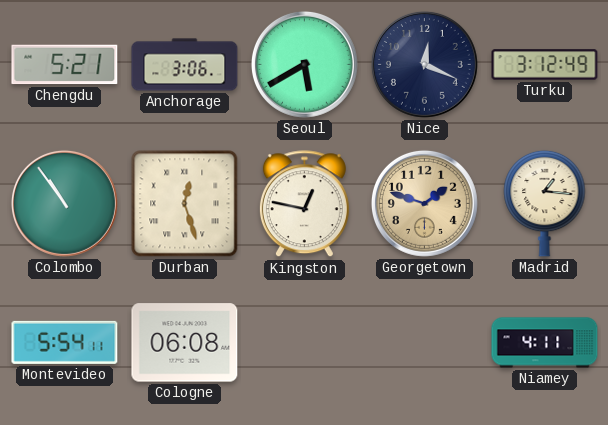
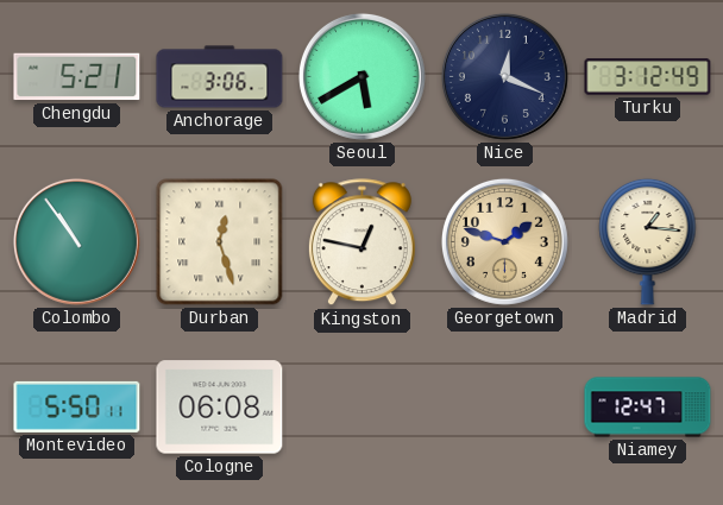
Montevideo: 5:54 -> 5:50
Niamey: 4:11 -> 12:47
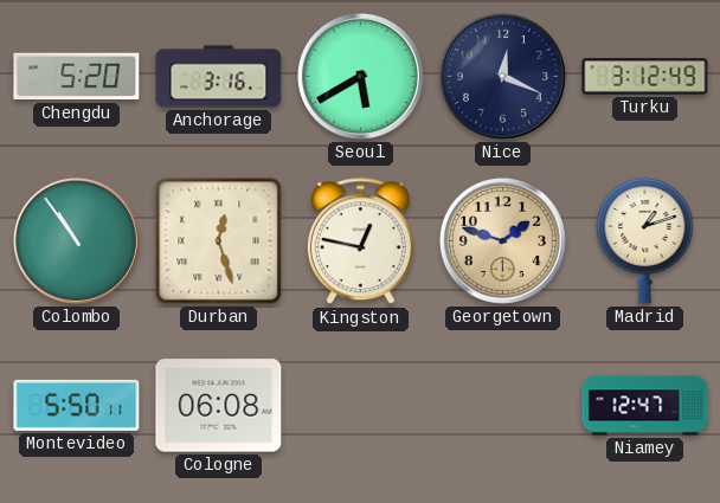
Chengdu: 5:21 -> 5:20
Anchorage: 3:06 -> 3:16
Madrid: 1:16 -> 1:12
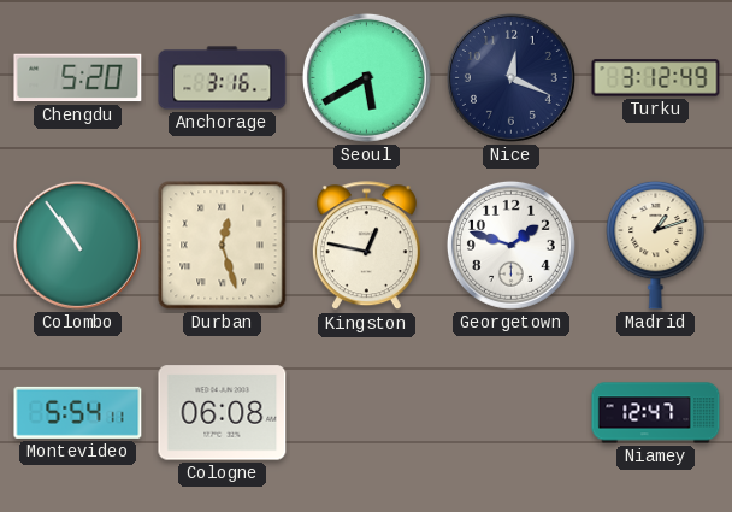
Georgetown dial: champagne -> white
Montevideo: 5:50 -> 5:54
